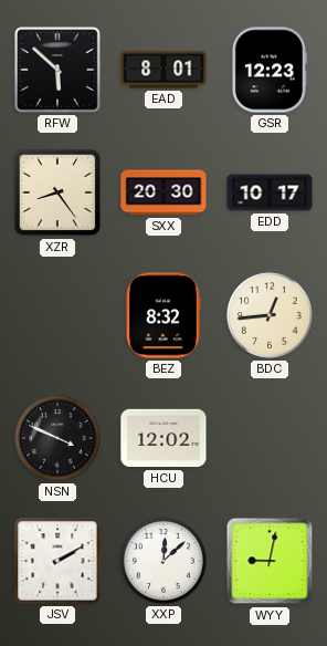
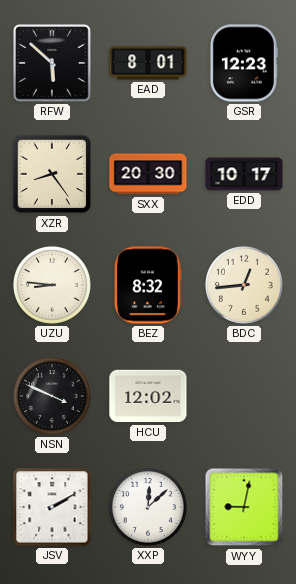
UZU: none -> 8:46
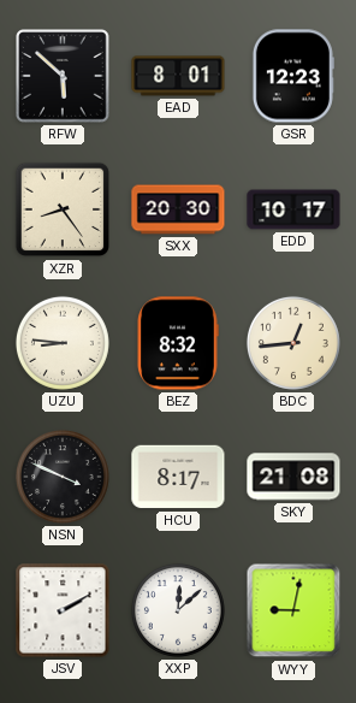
HCU: 12:02 -> 8:17
SKY: none -> 21:08
